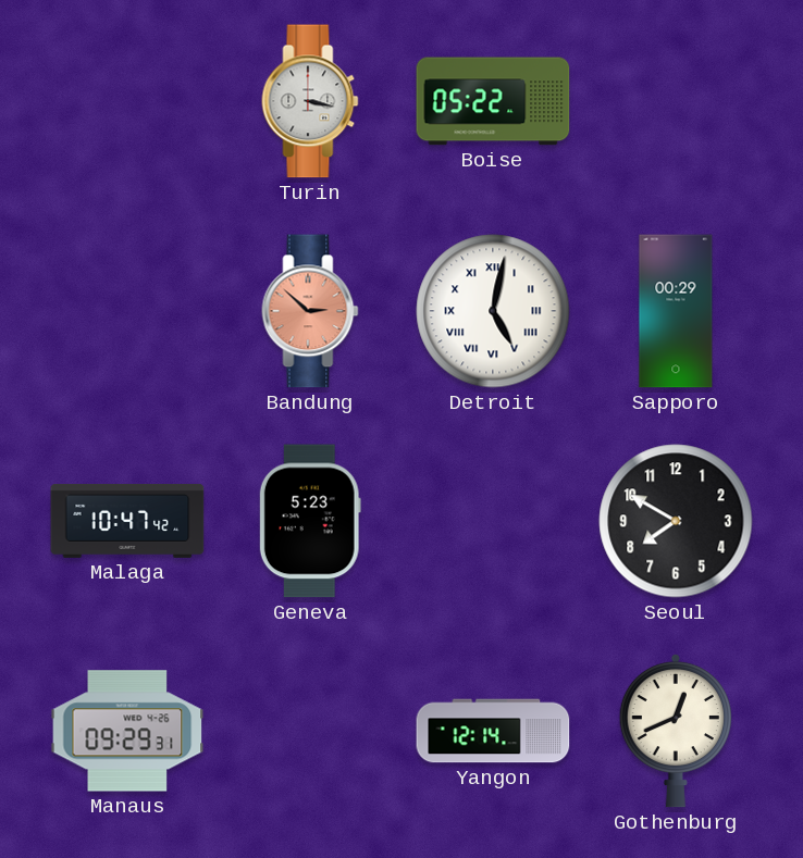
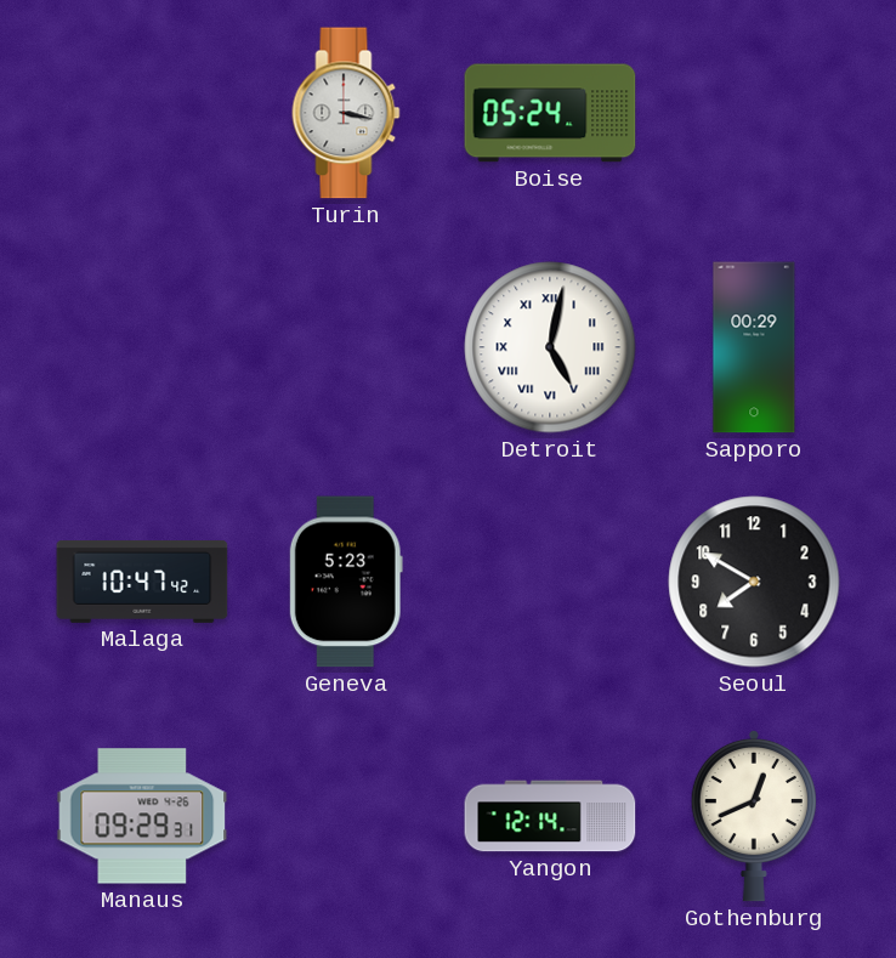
Boise: 05:22 -> 05:24
Bandung: 2:52 -> none
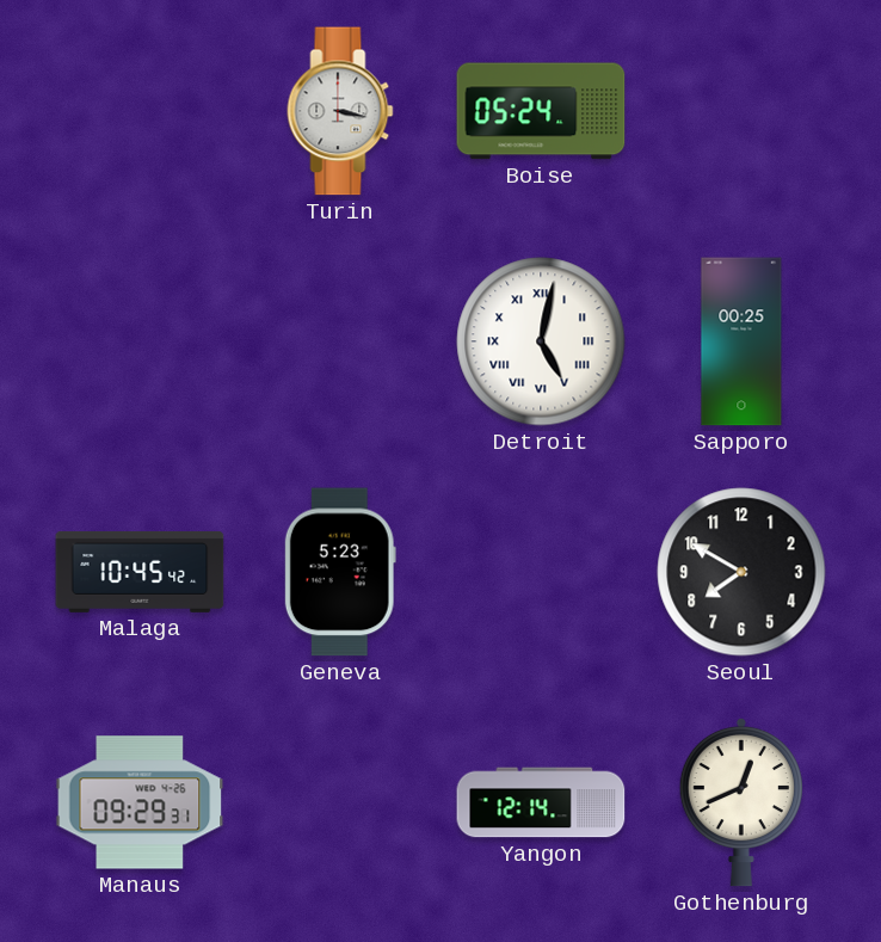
Sapporo: 00:29 -> 00:25
Malaga: 10:47 -> 10:45
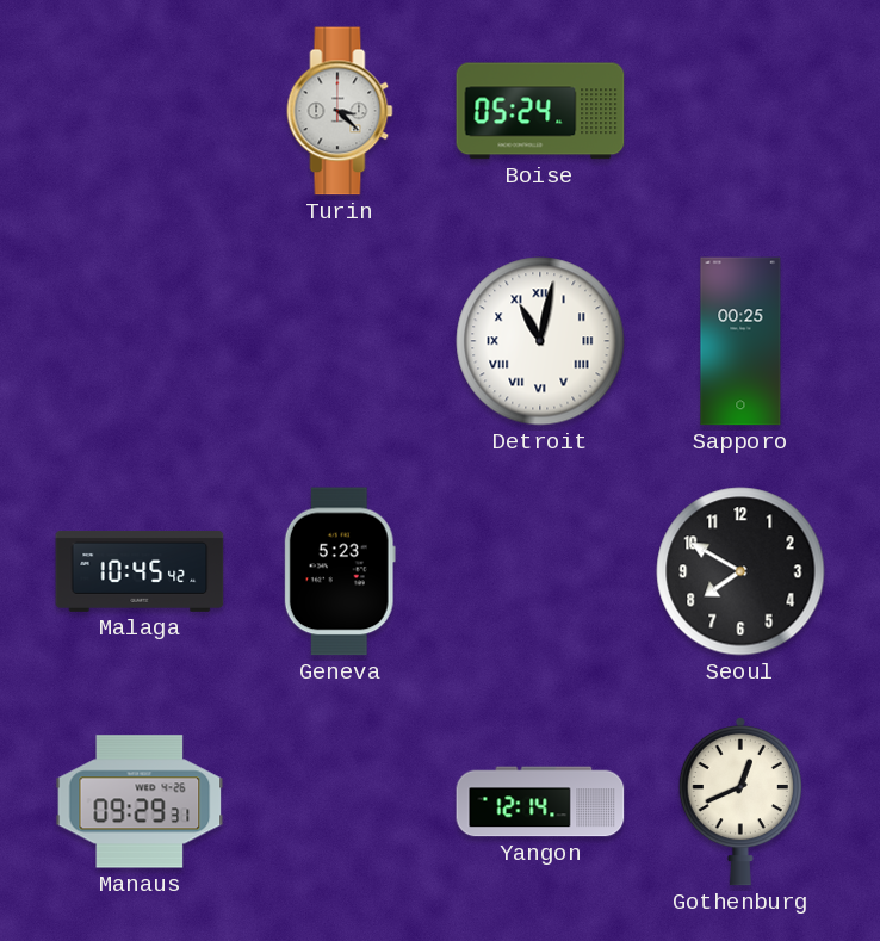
Turin: 3:17 -> 3:22
Detroit: 5:02 -> 11:02
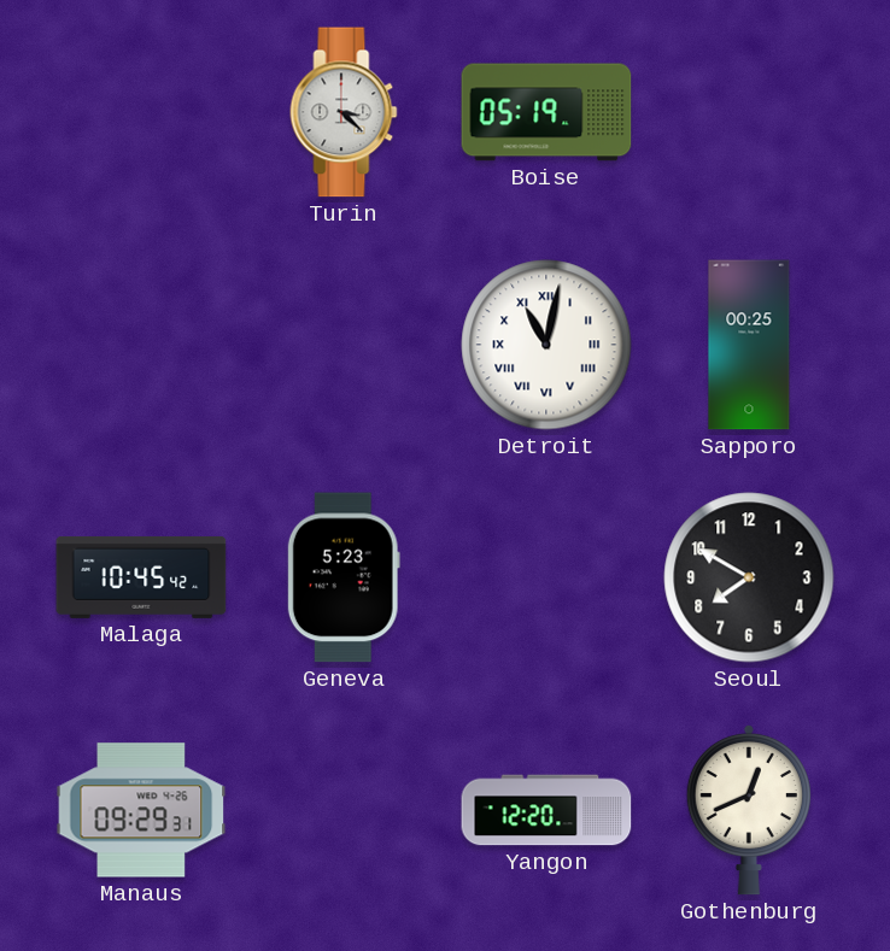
Boise: 05:24 -> 05:19
Yangon: 12:14 -> 12:20
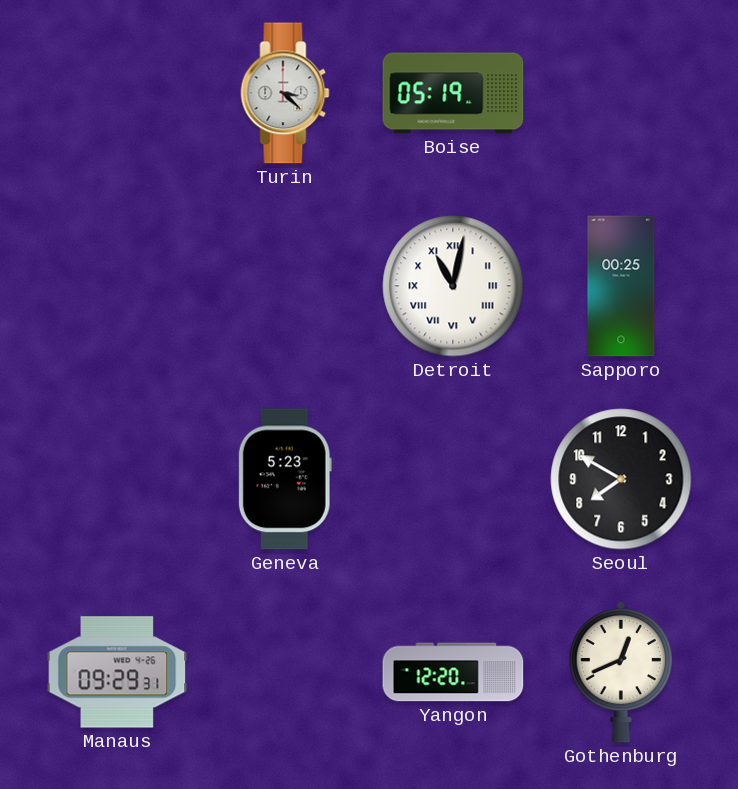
Malaga: 10:45 -> none
